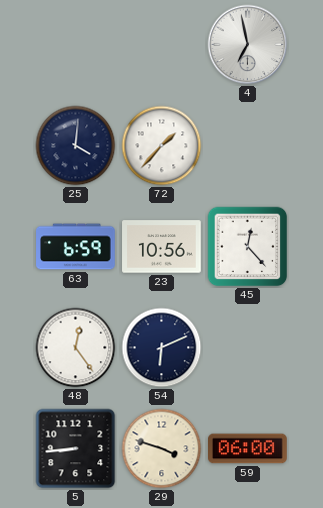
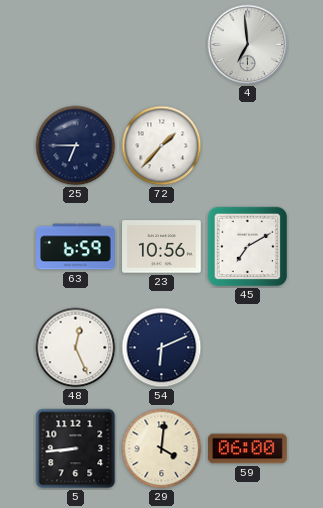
4: 6:58 -> 6:59
25: 4:01 -> 6:45
45: 12:23 -> 7:10
48: 12:24 -> 12:26
29: 3:48 -> 4:01
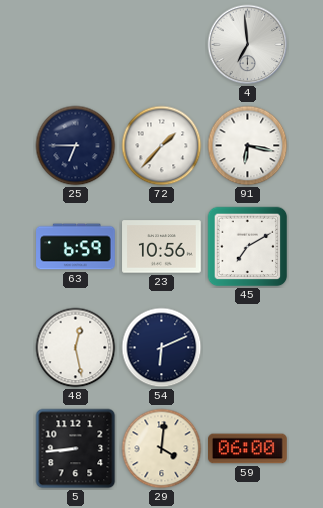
91: none -> 6:17
48: 12:26 -> 12:28
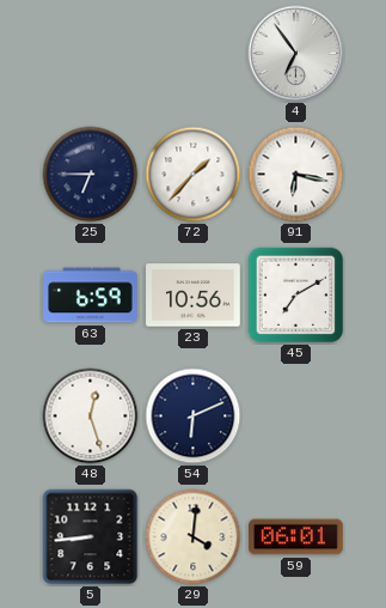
4: 6:59 -> 6:54
48: 12:28 -> 12:27
59: 06:00 -> 06:01
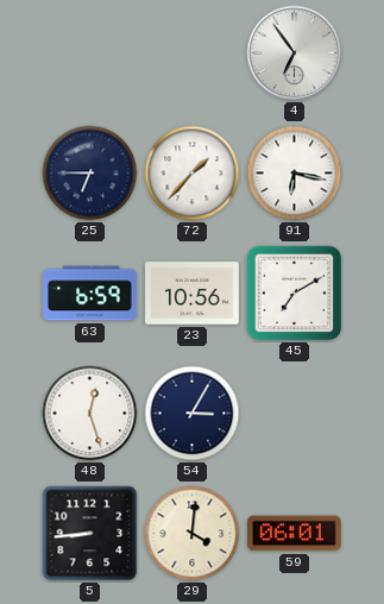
54: 6:11 -> 3:05
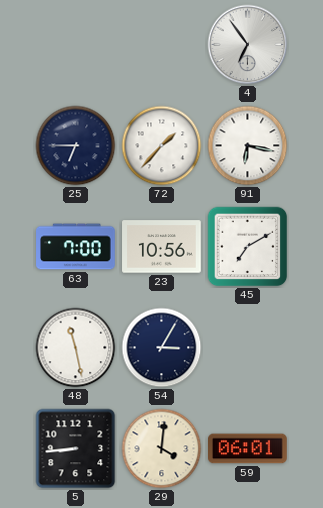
63: 6:59 -> 7:00
48: 12:27 -> 11:28
